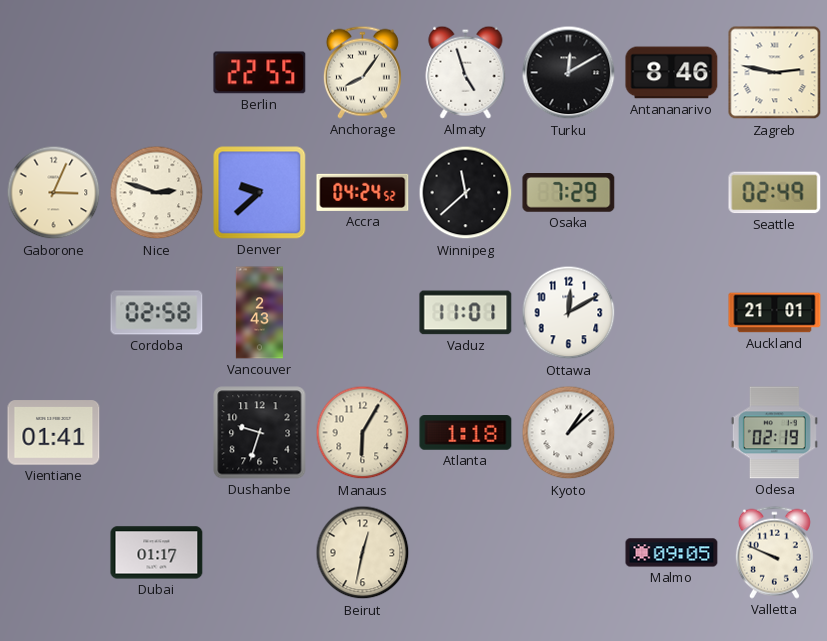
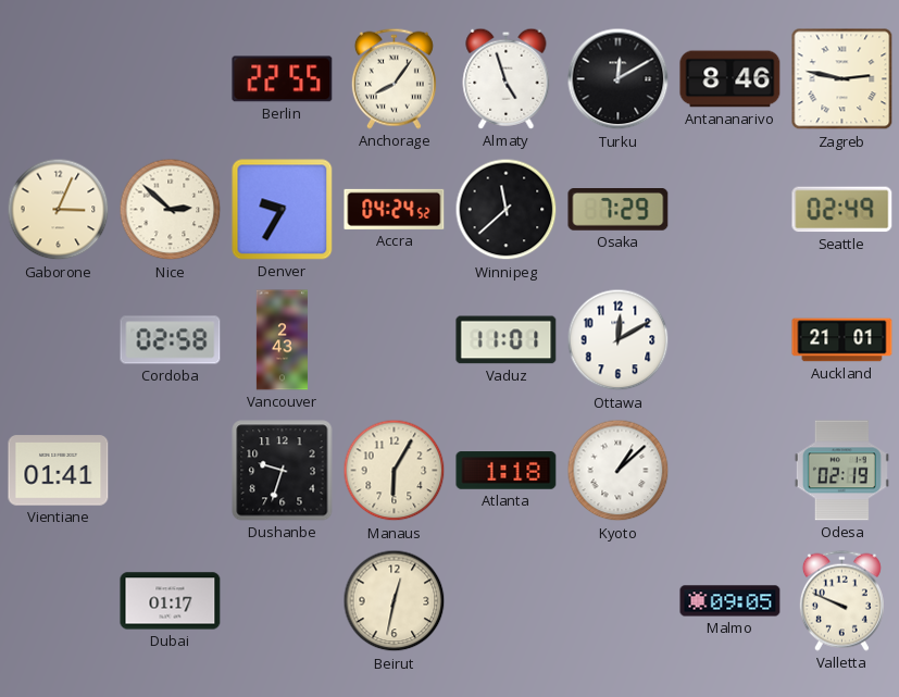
Nice: 2:48 -> 2:52
Denver: 9:38 -> 9:35
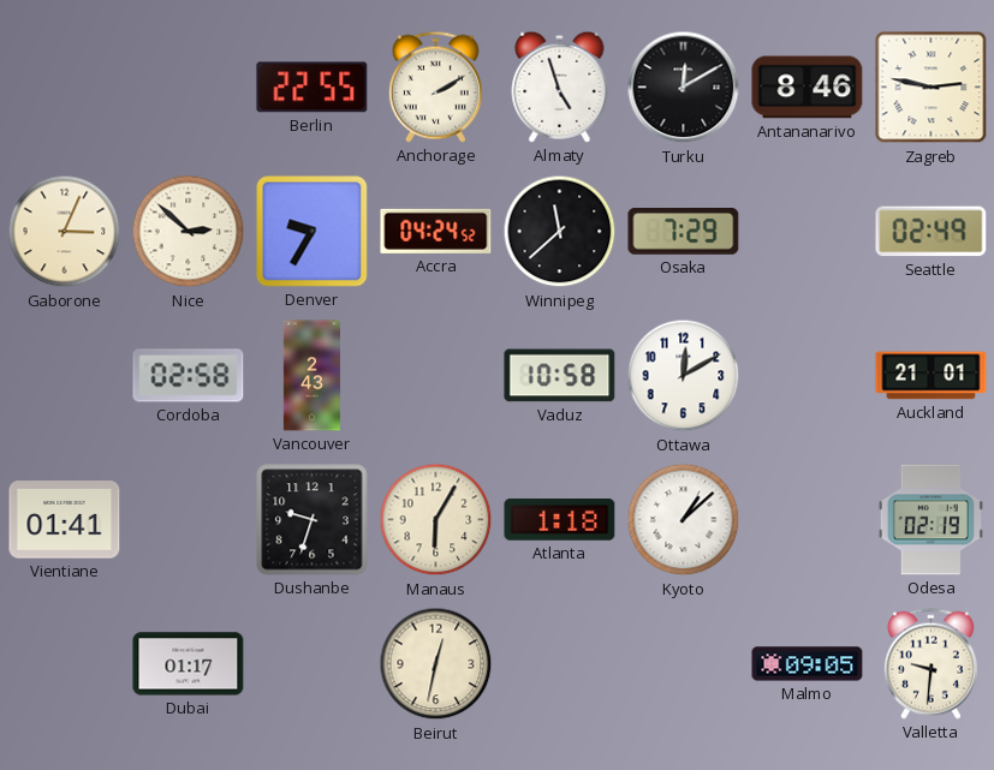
Anchorage: 8:06 -> 2:10
Vaduz: 11:01 -> 10:58
Valletta: 9:49 -> 9:31
